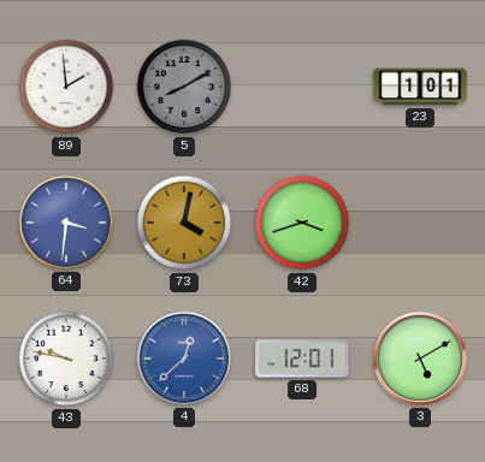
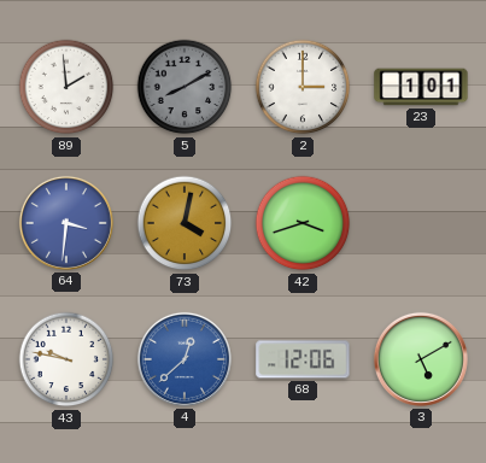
2: none -> 3:00
68: 12:01 -> 12:06
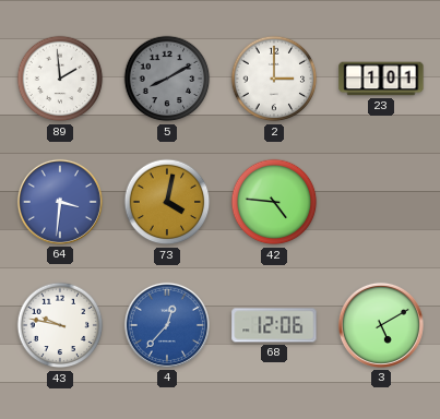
42: 3:42 -> 4:46
4: 12:38 -> 12:37
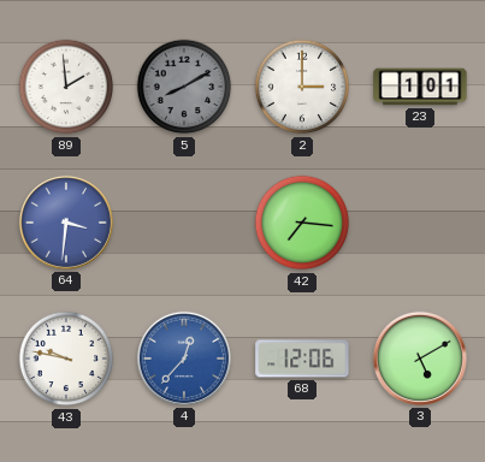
73: 4:02 -> none
42: 4:46 -> 7:16
